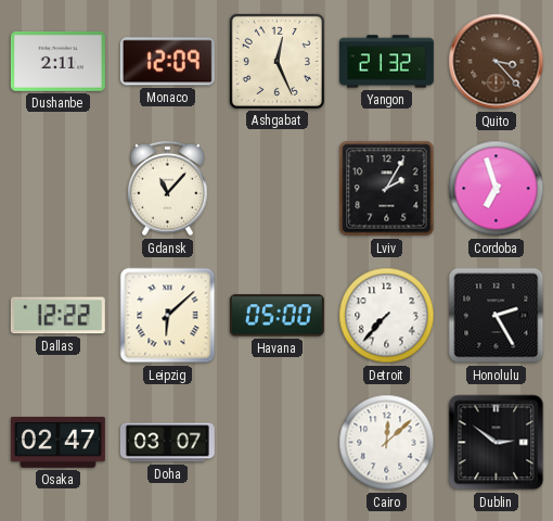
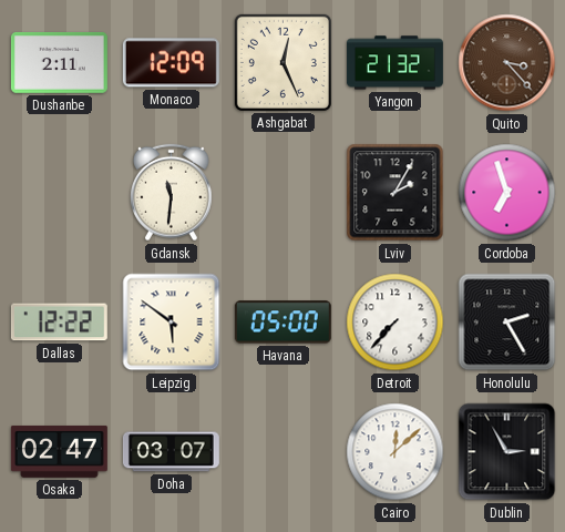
Gdansk: 11:07 -> 11:31
Leipzig: 6:08 -> 5:51
Dublin: 2:51 -> 2:55
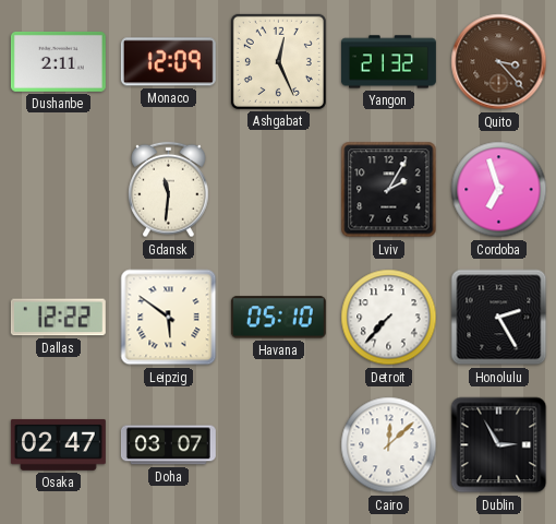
Havana: 05:00 -> 05:10
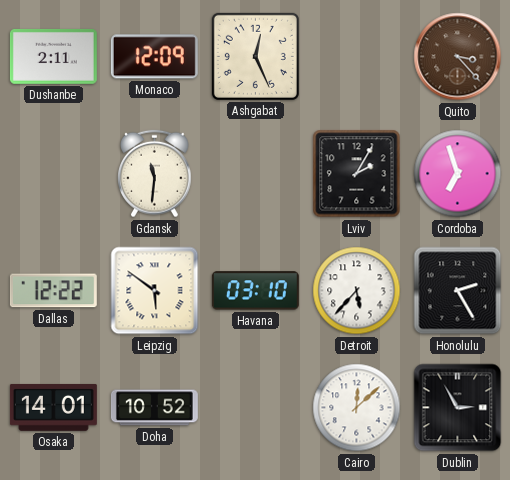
Yangon: 21:32 -> none
Havana: 05:10 -> 03:10
Detroit: 7:37 -> 5:37
Osaka: 02:47 -> 14:01
Doha: 03:07 -> 10:52
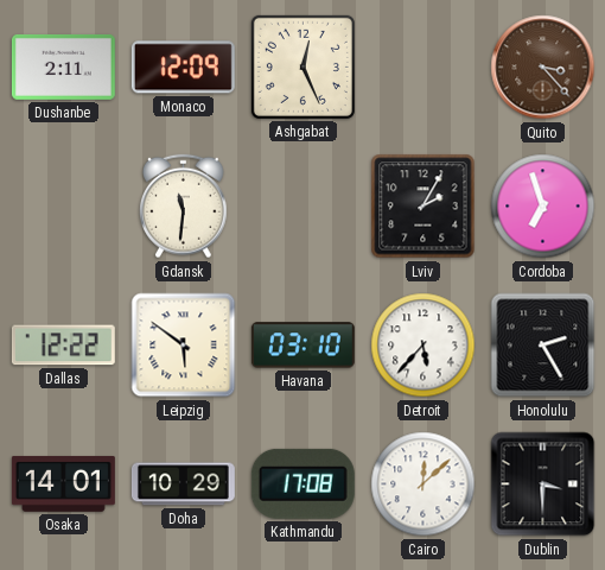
Doha: 10:52 -> 10:29
Kathmandu: none -> 17:08
Dublin: 2:55 -> 3:30
